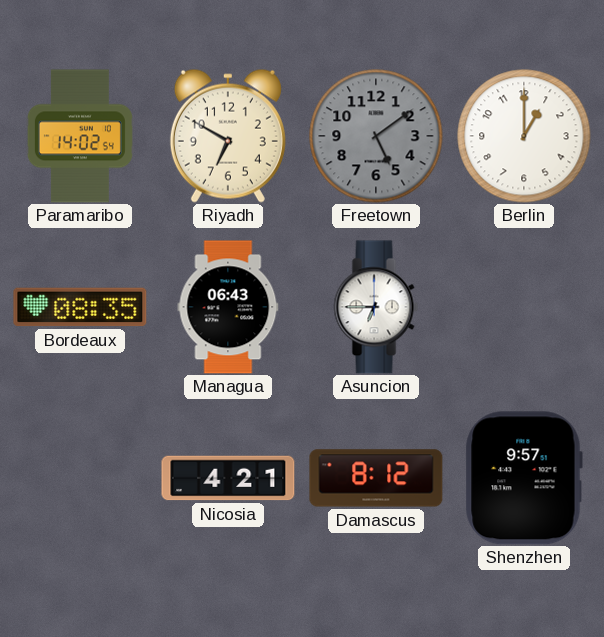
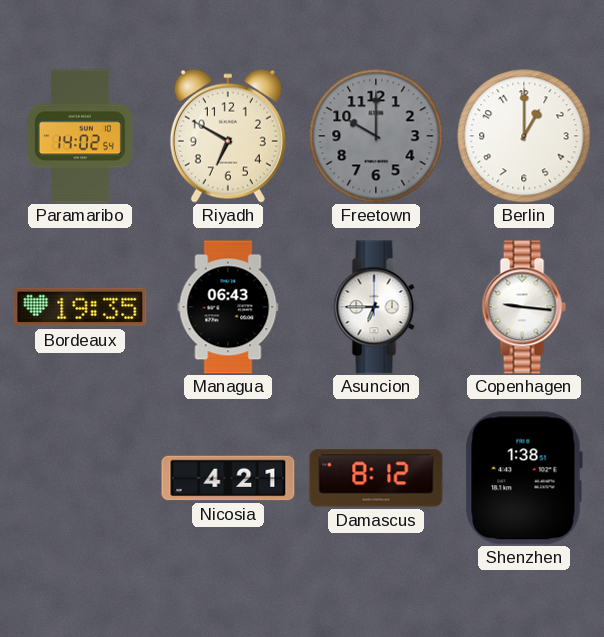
Freetown: 5:09 -> 10:00
Bordeaux: 08:35 -> 19:35
Copenhagen: none -> 9:16
Shenzhen: 9:57 -> 1:38
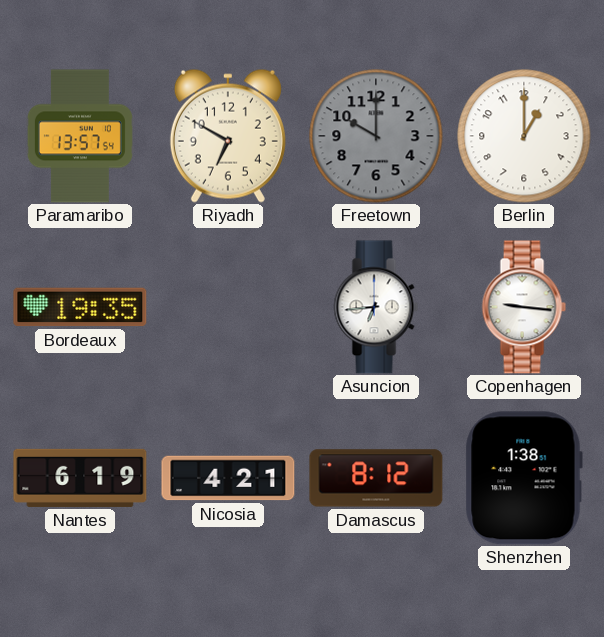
Paramaribo: 14:02 -> 13:57
Managua: 06:43 -> none
Asuncion: 6:45 -> 6:44
Nantes: none -> 6:19
